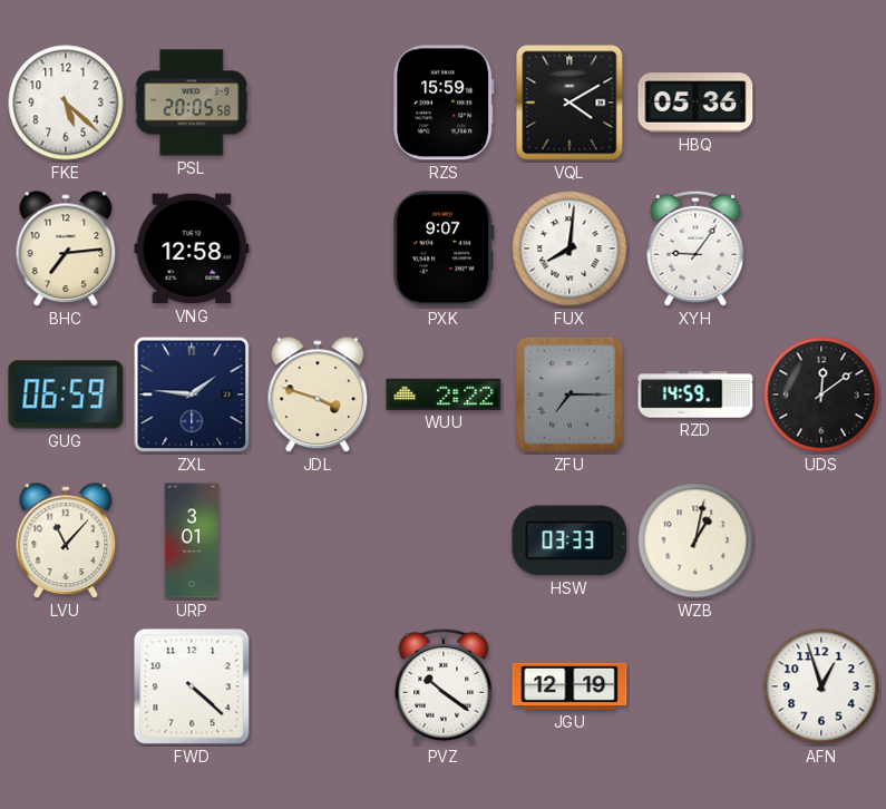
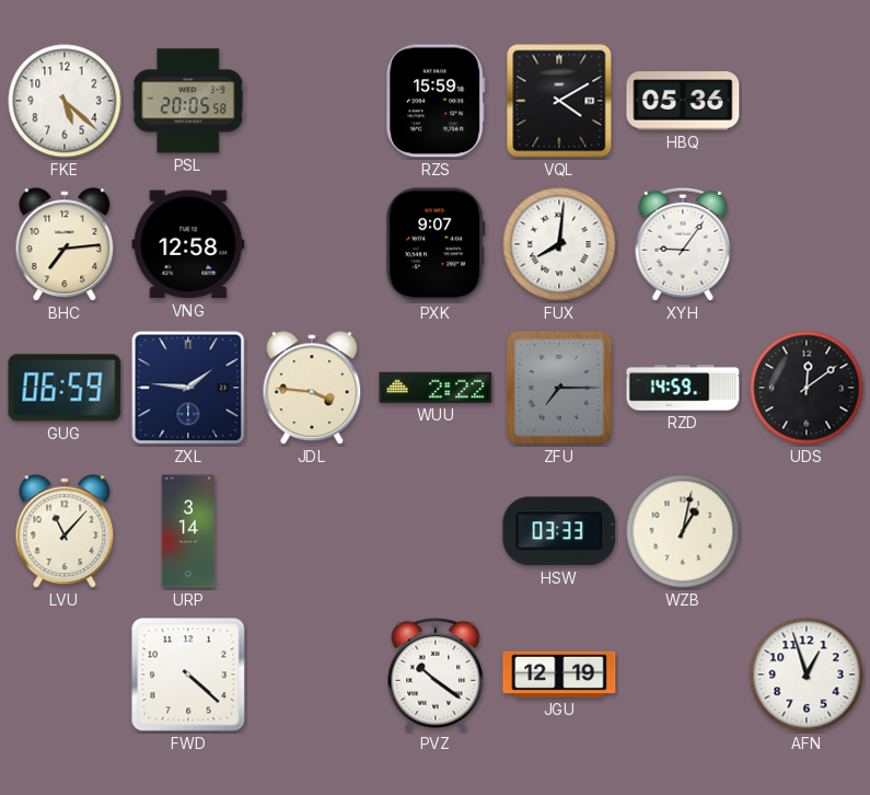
JDL: 3:48 -> 3:46
URP: 3:01 -> 3:14
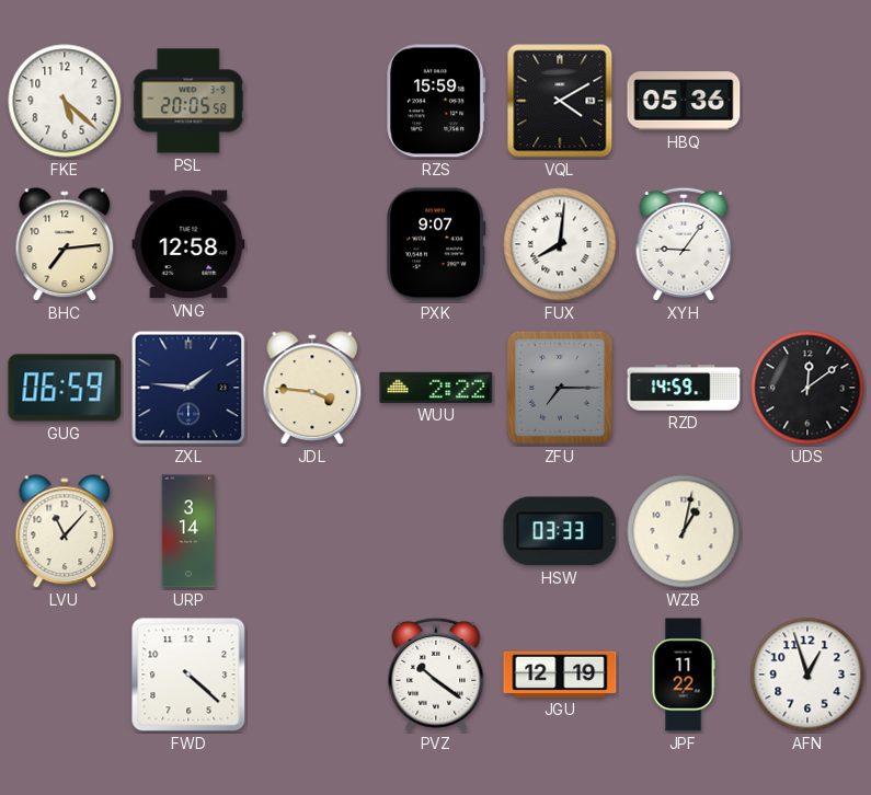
JPF: none -> 11:22
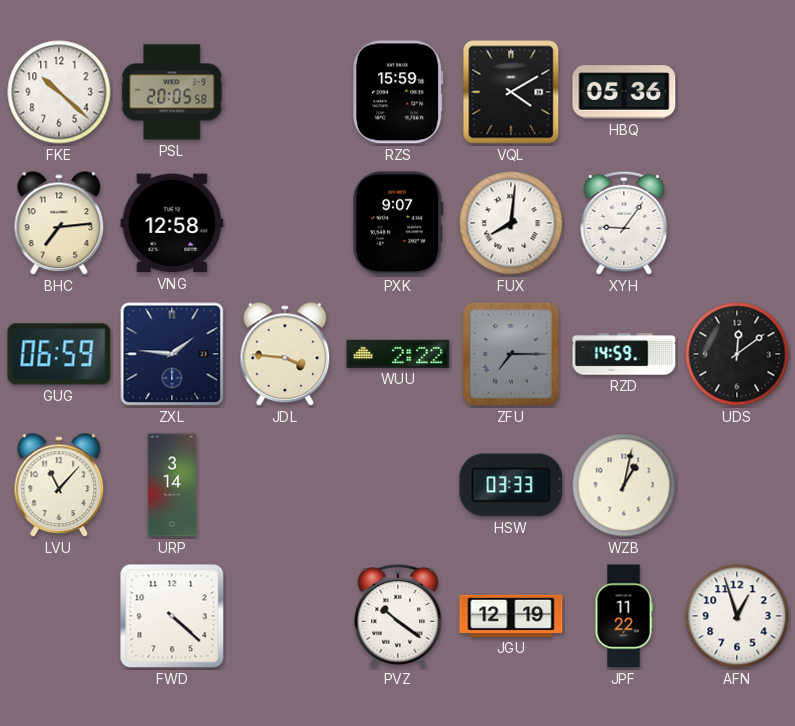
FKE: 5:22 -> 10:22
